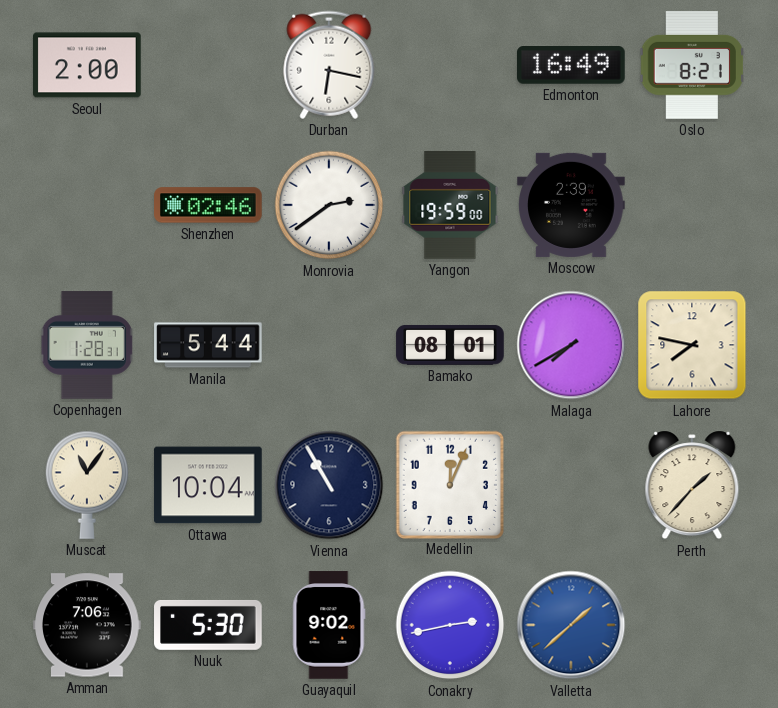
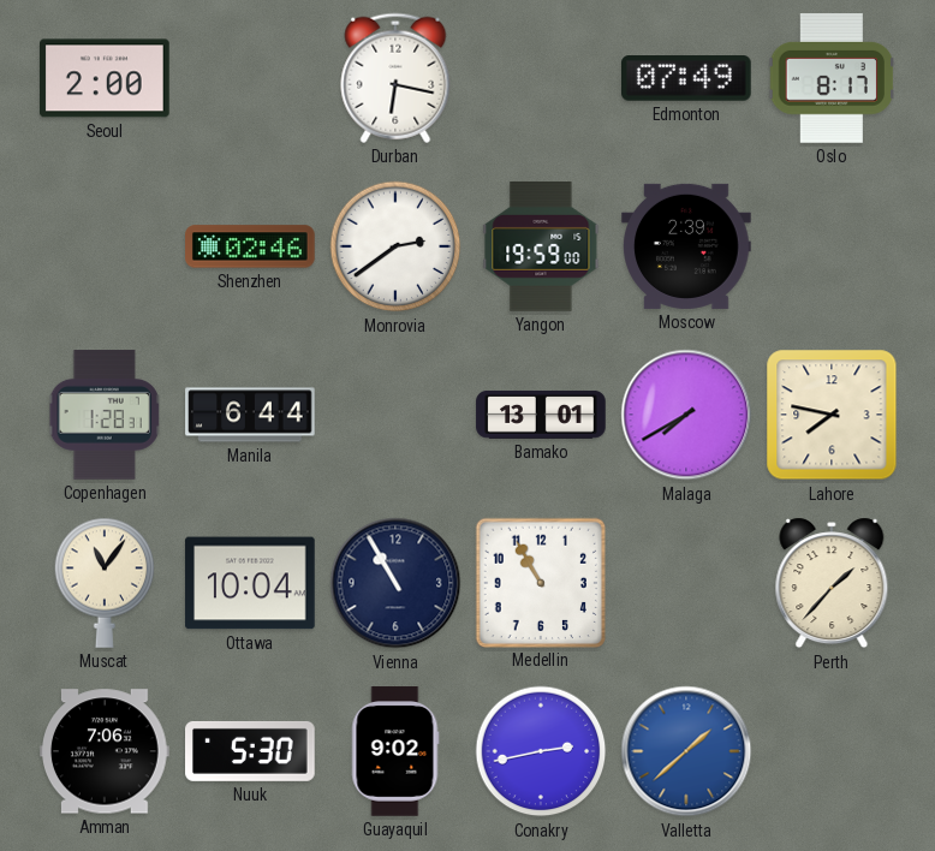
Edmonton: 16:49 -> 07:49
Oslo: 8:21 -> 8:17
Manila: 5:44 -> 6:44
Bamako: 08:01 -> 13:01
Medellin: 12:04 -> 10:55
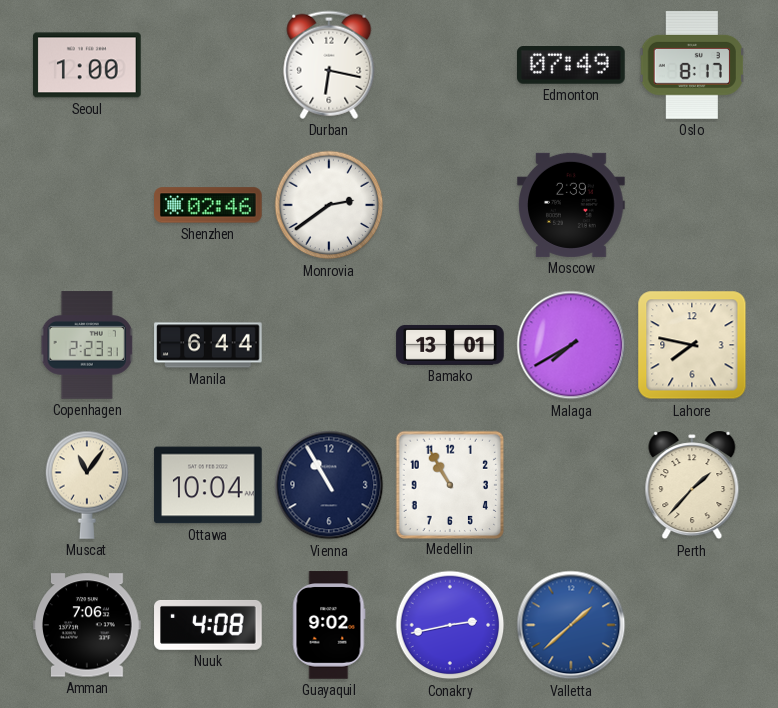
Seoul: 2:00 -> 1:00
Yangon: 19:59 -> none
Copenhagen: 1:28 -> 2:23
Nuuk: 5:30 -> 4:08
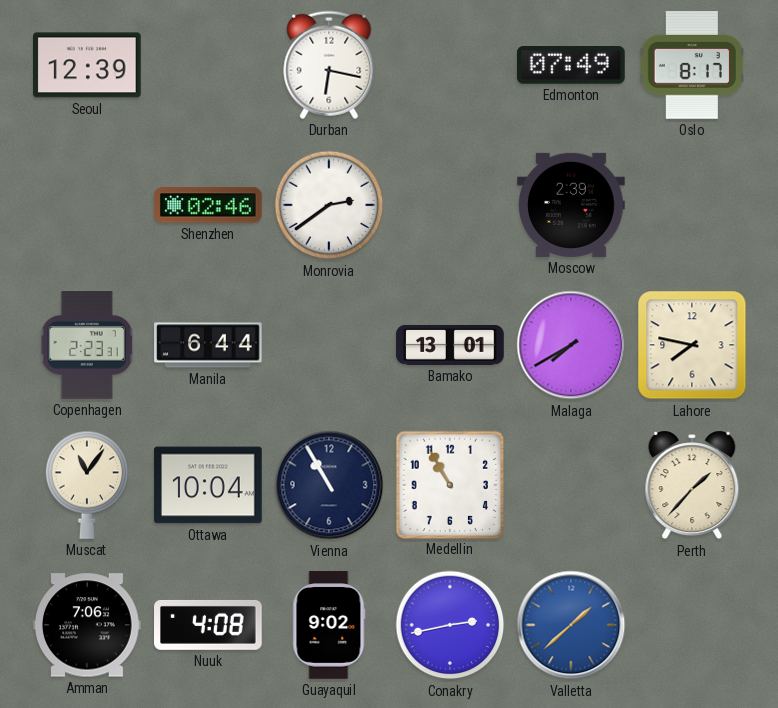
Seoul: 1:00 -> 12:39
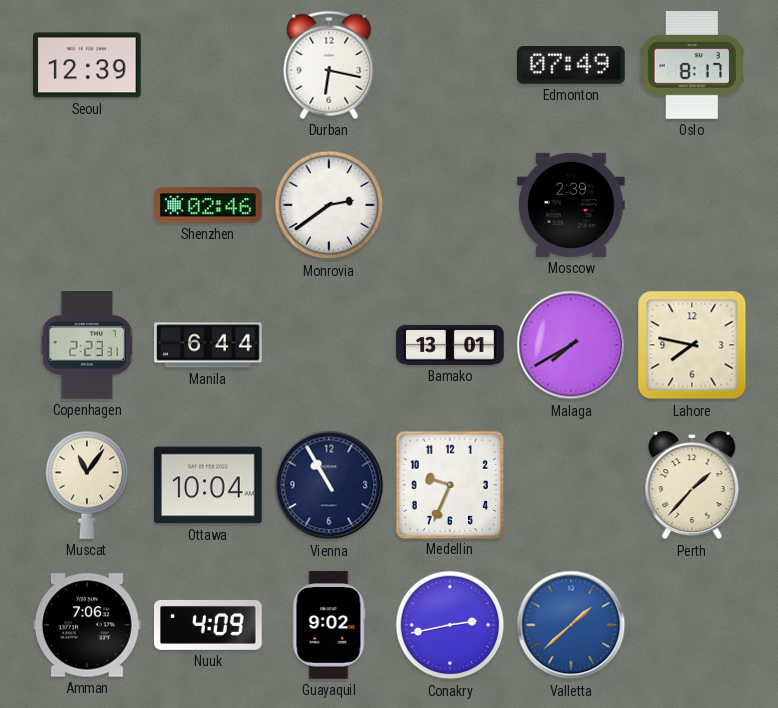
Medellin: 10:55 -> 9:34
Nuuk: 4:08 -> 4:09
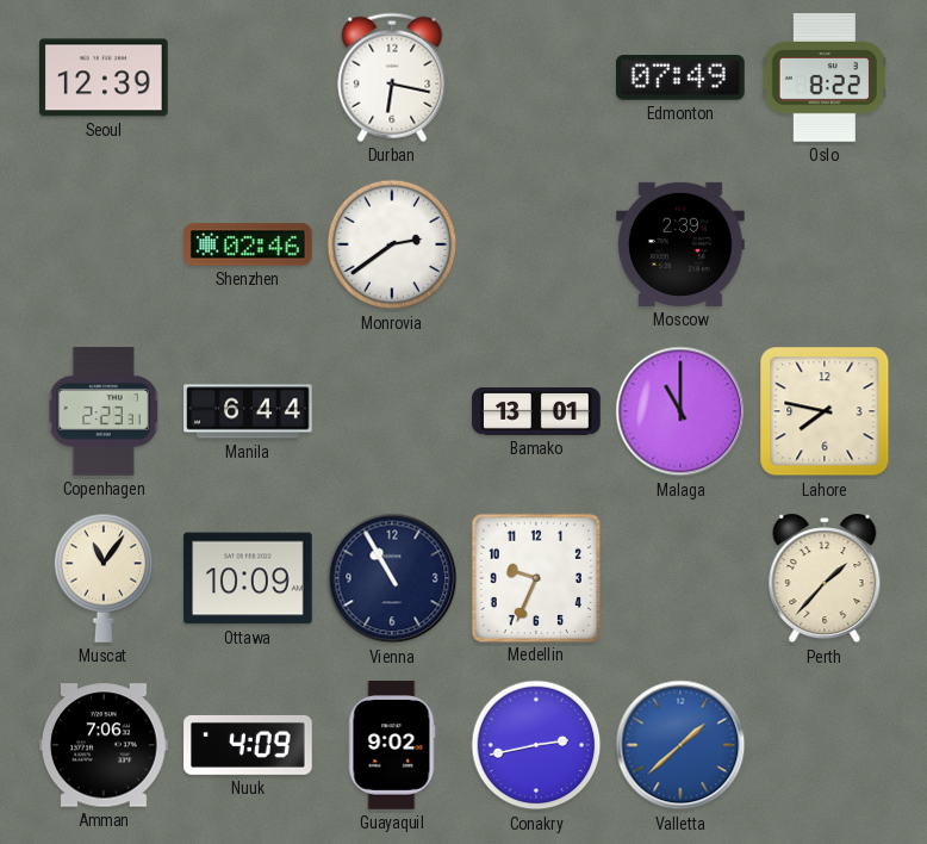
Oslo: 8:17 -> 8:22
Malaga: 7:40 -> 11:00
Ottawa: 10:04 -> 10:09
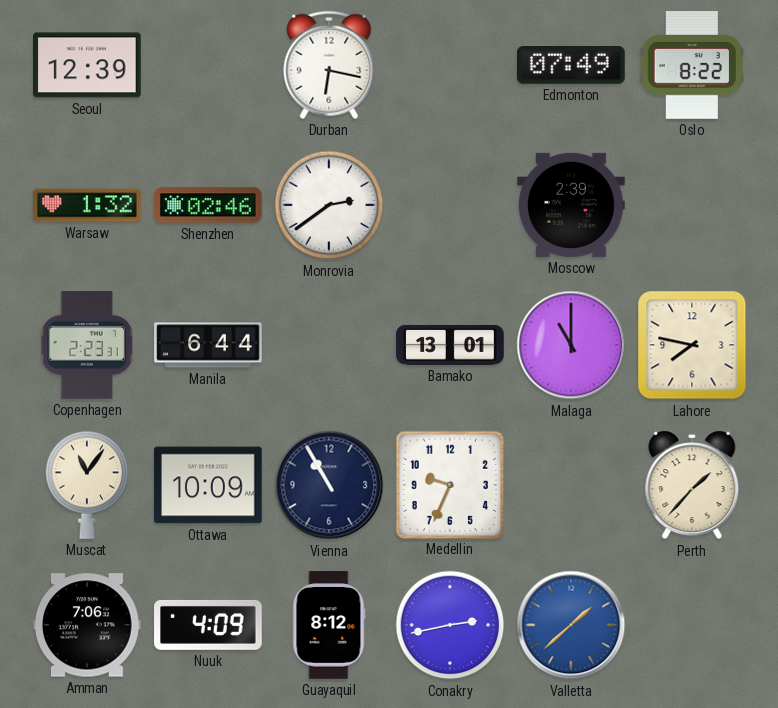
Warsaw: none -> 1:32
Guayaquil: 9:02 -> 8:12
